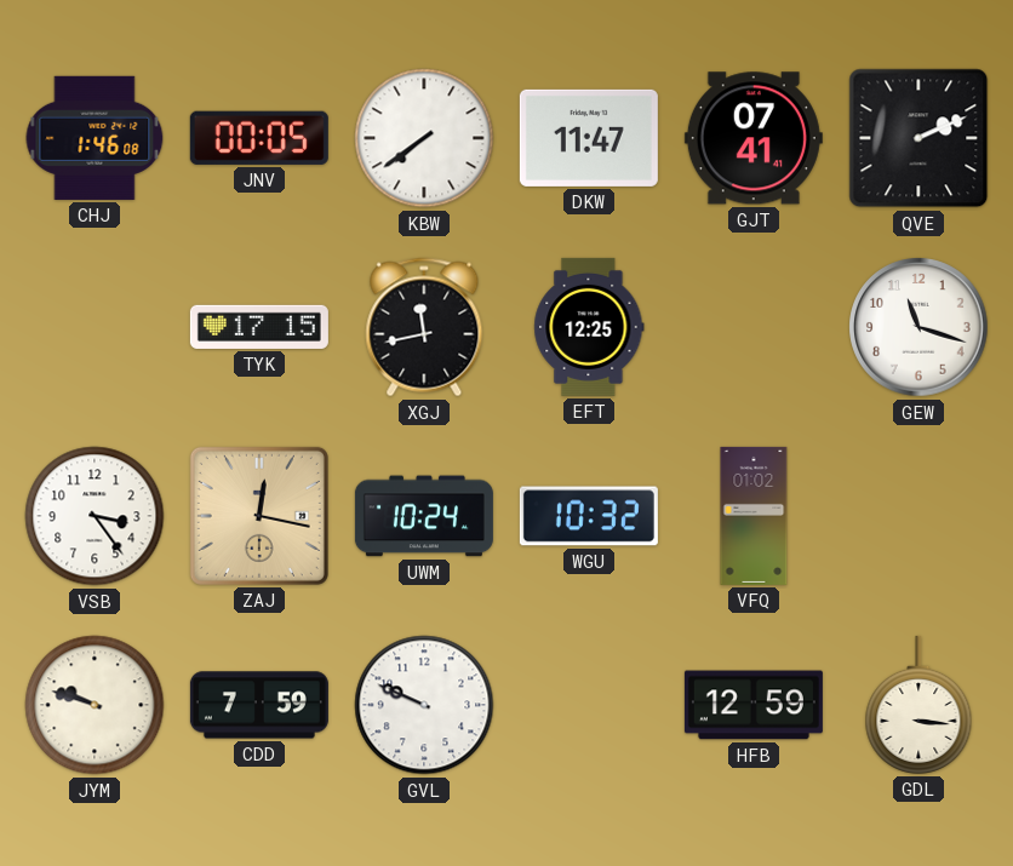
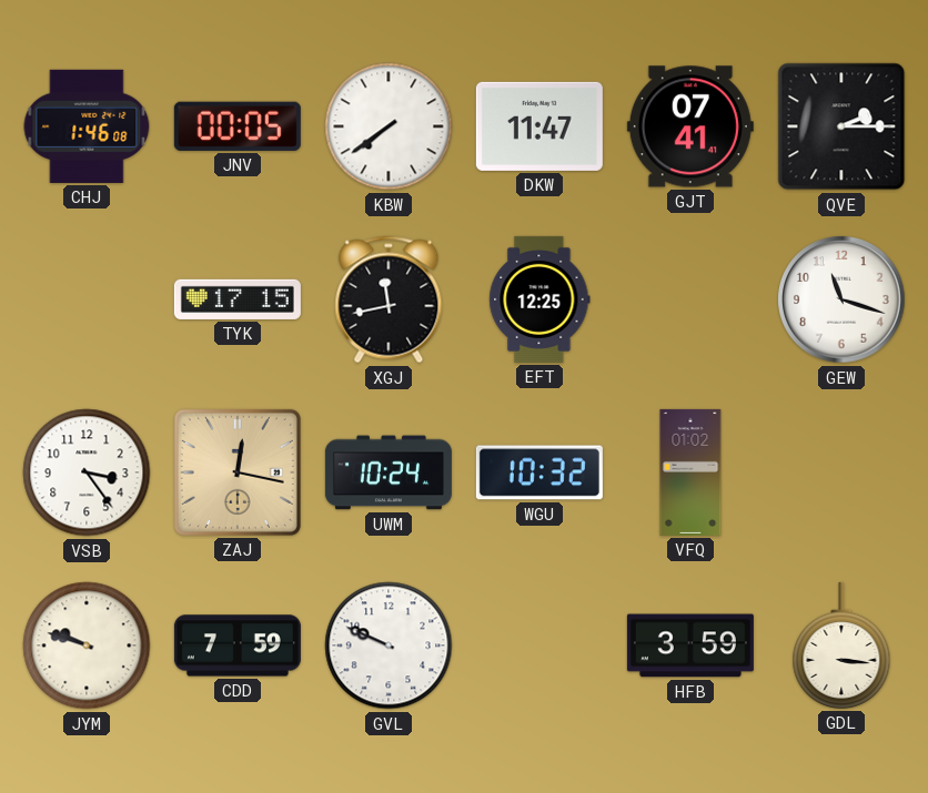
QVE: 2:11 -> 2:15
HFB: 12:59 -> 3:59
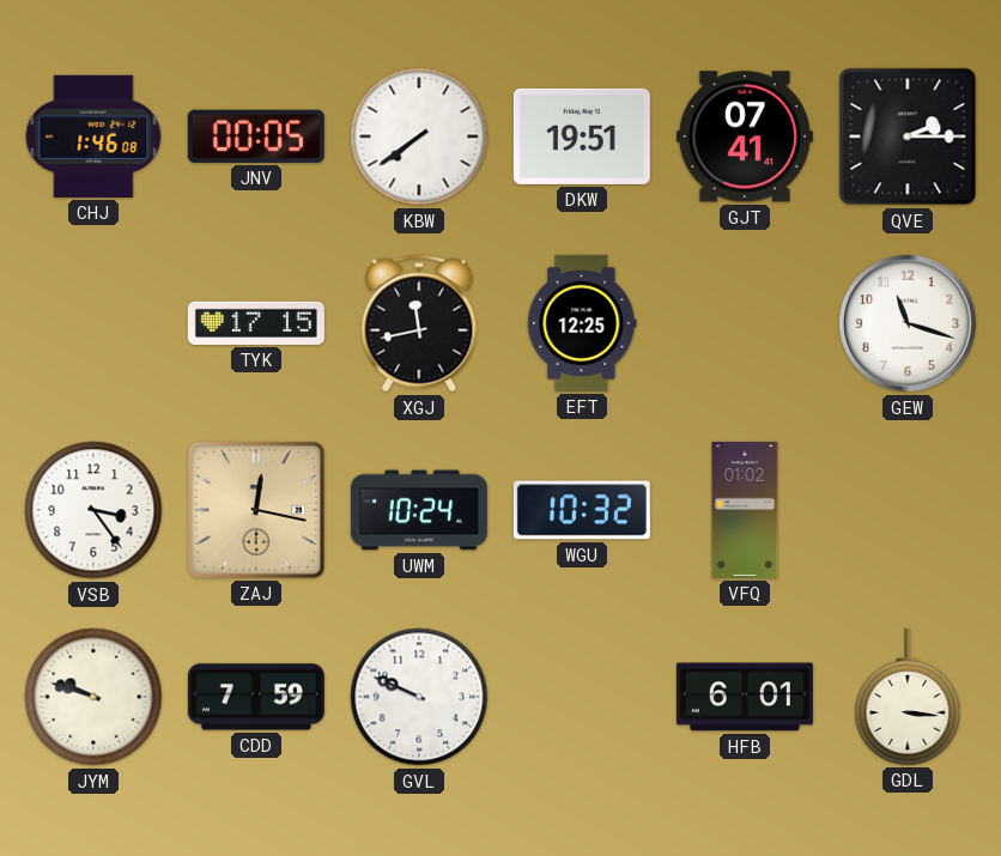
DKW: 11:47 -> 19:51
HFB: 3:59 -> 6:01
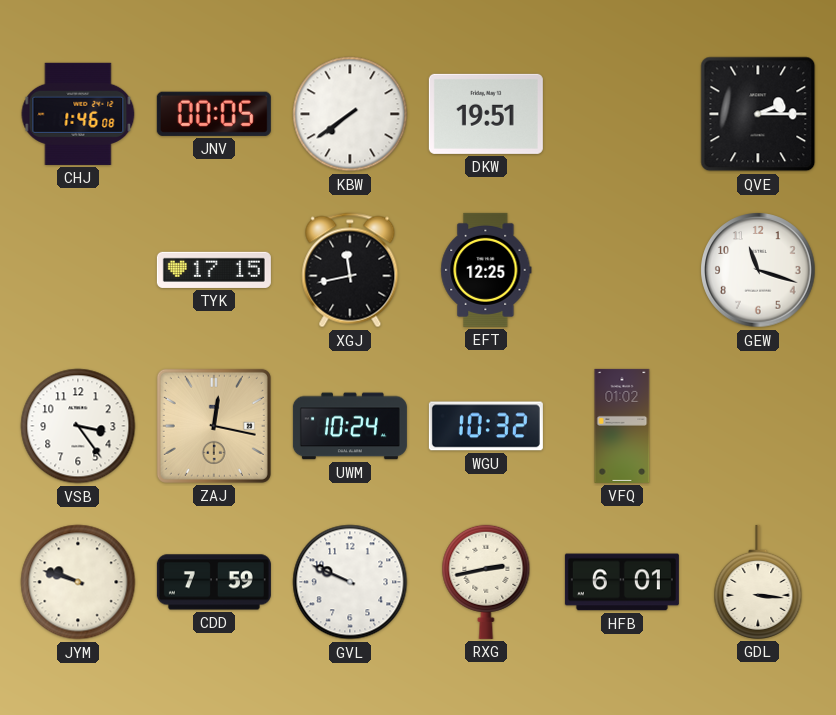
GJT: 07:41 -> none
RXG: none -> 2:43
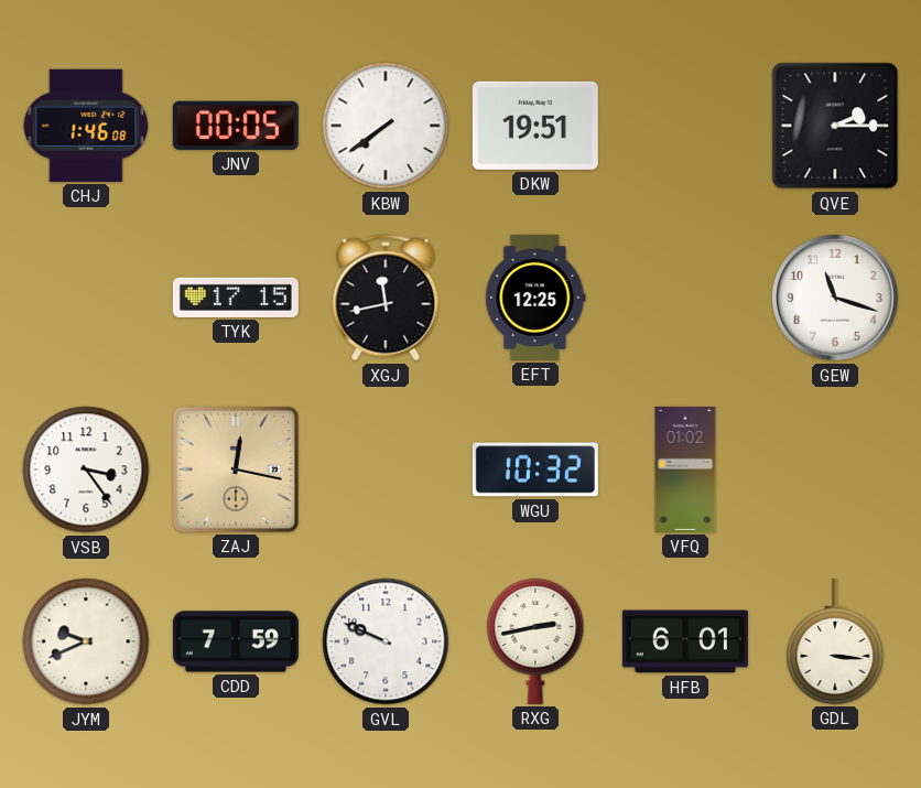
UWM: 10:24 -> none
JYM: 9:48 -> 9:41
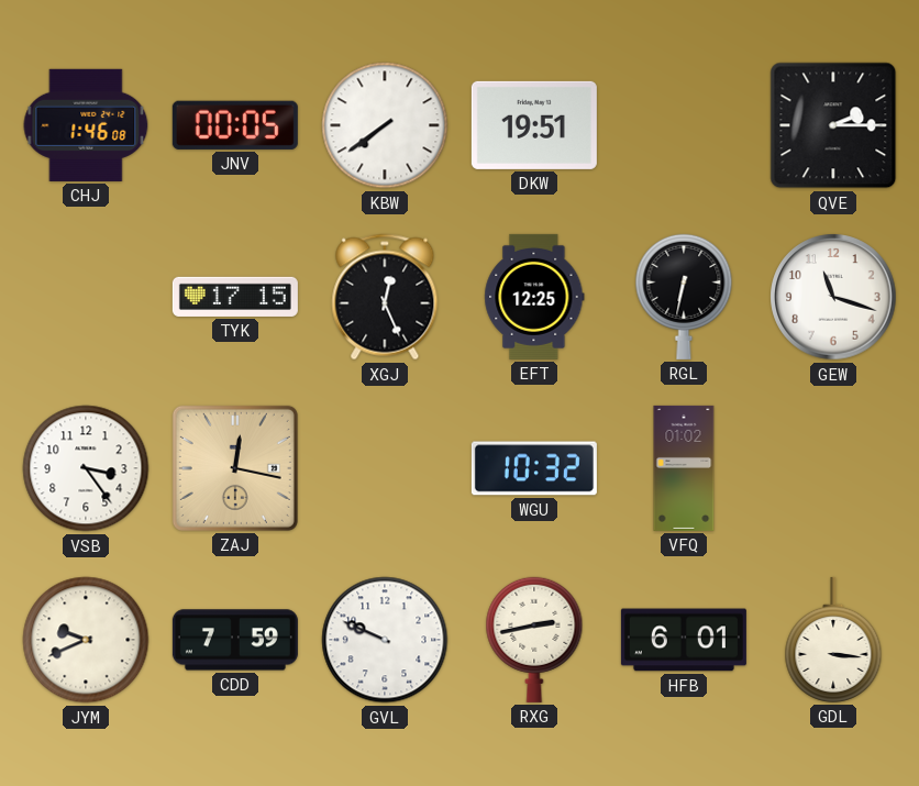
XGJ: 11:43 -> 12:26
RGL: none -> 6:32
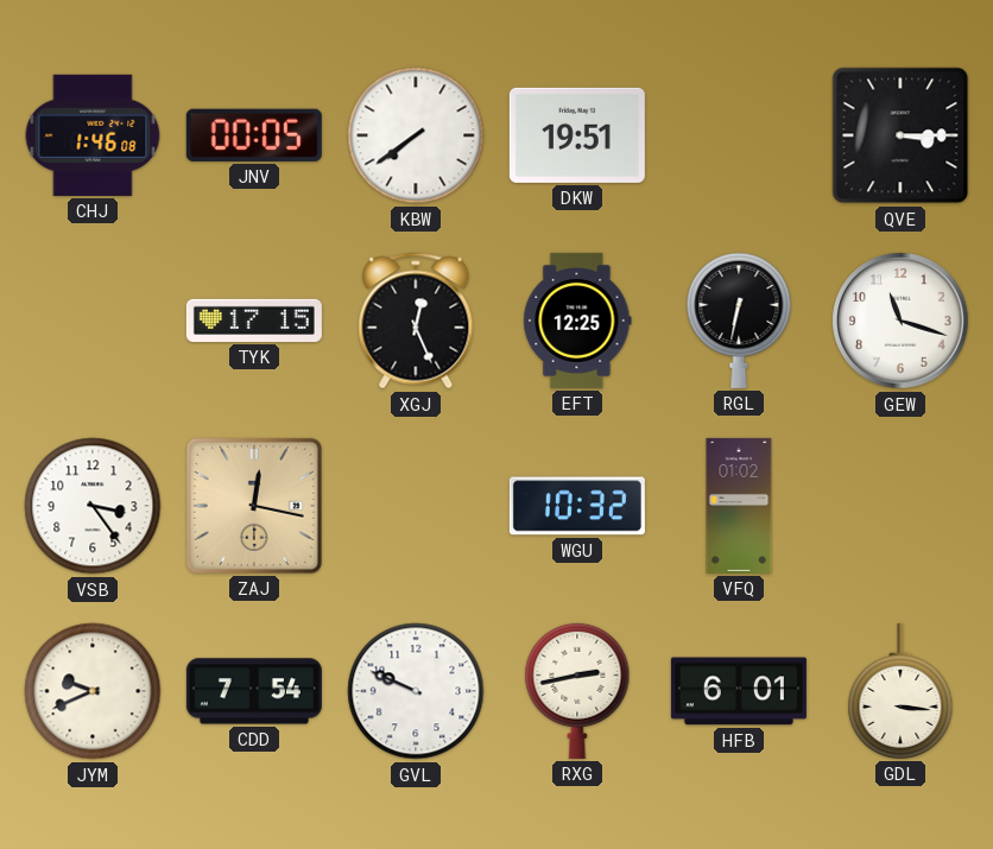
QVE: 2:15 -> 3:15
CDD: 7:59 -> 7:54
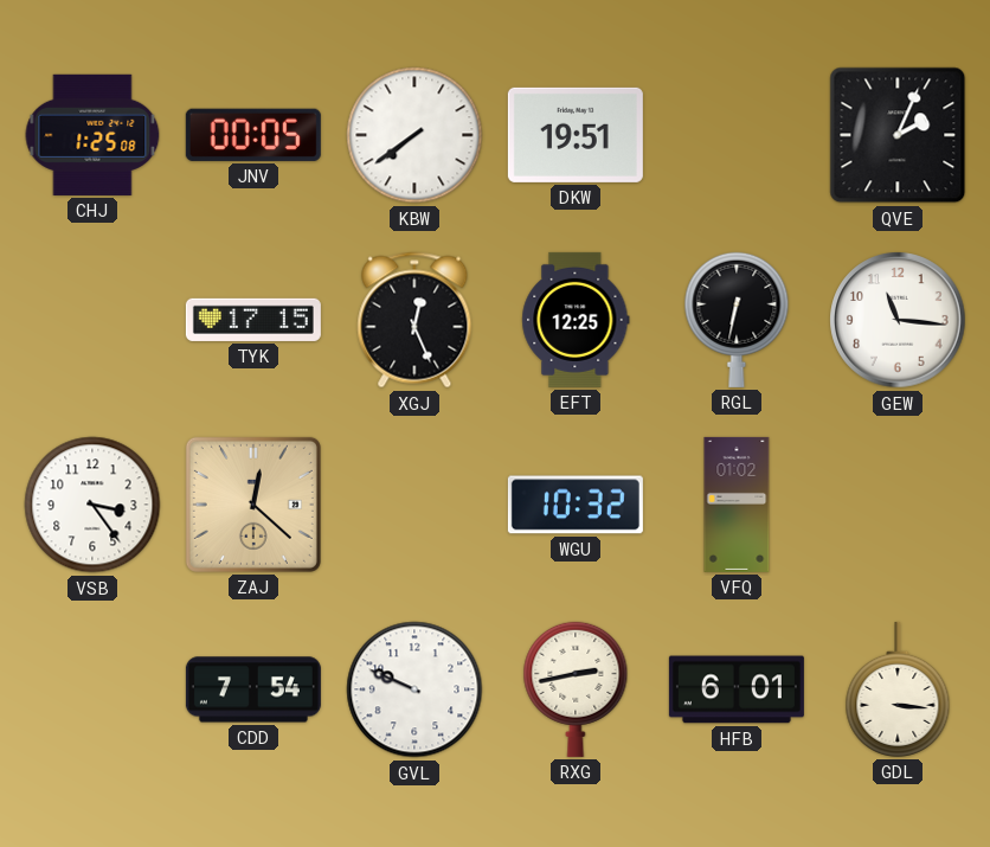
CHJ: 1:46 -> 1:25
QVE: 3:15 -> 2:04
GEW: 11:18 -> 11:16
ZAJ: 12:17 -> 12:22
JYM: 9:41 -> none
